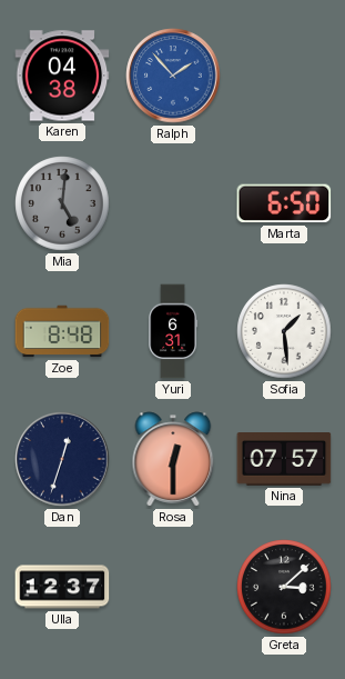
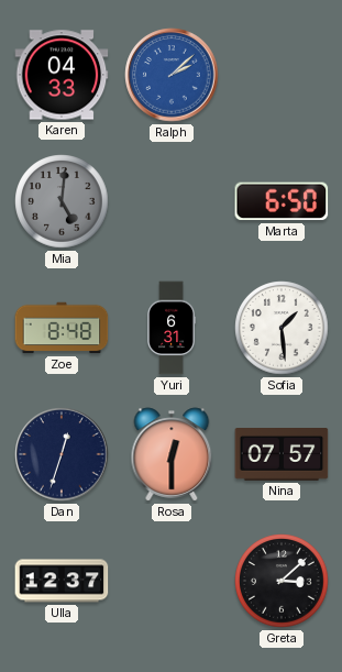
Karen: 04:38 -> 04:33
Ralph: 1:53 -> 2:08
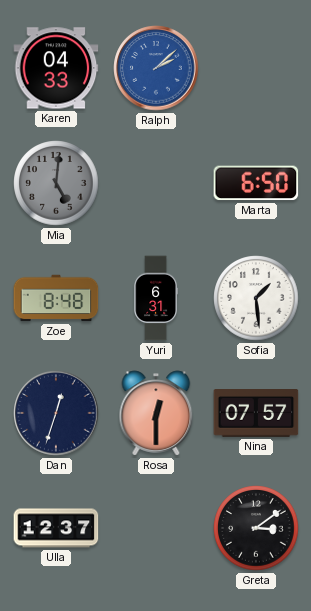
Greta: 3:08 -> 3:09
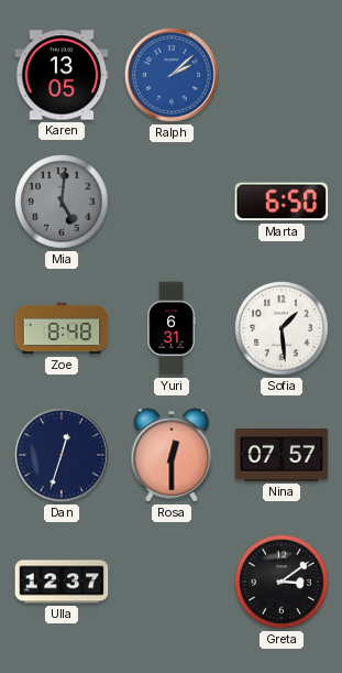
Karen: 04:33 -> 13:05
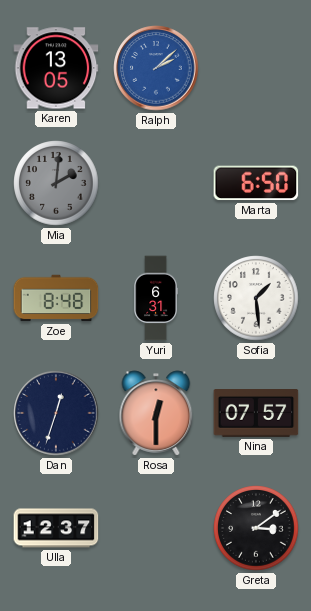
Mia: 5:01 -> 2:01
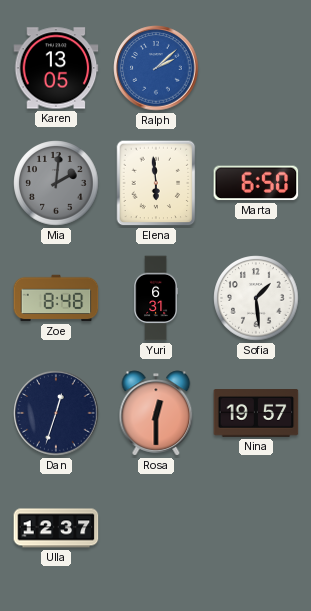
Elena: none -> 5:59
Nina: 07:57 -> 19:57
Greta: 3:09 -> none
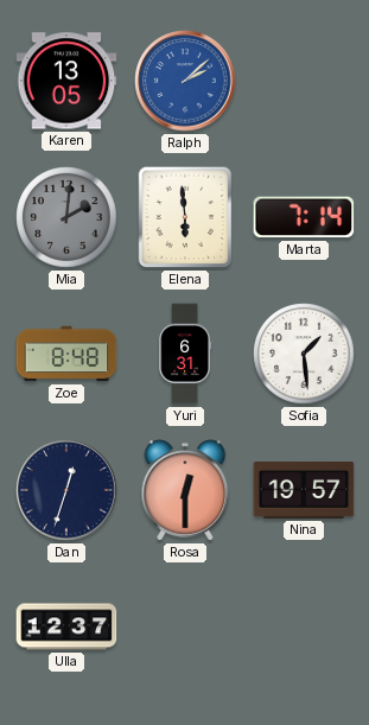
Marta: 6:50 -> 7:14
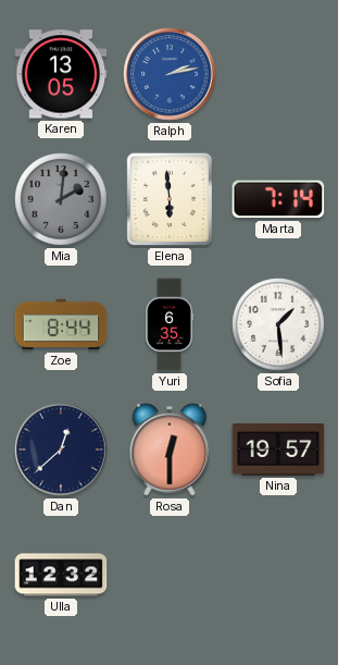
Ralph: 2:08 -> 2:13
Zoe: 8:48 -> 8:44
Yuri: 6:31 -> 6:35
Dan: 12:33 -> 12:38
Ulla: 12:37 -> 12:32
